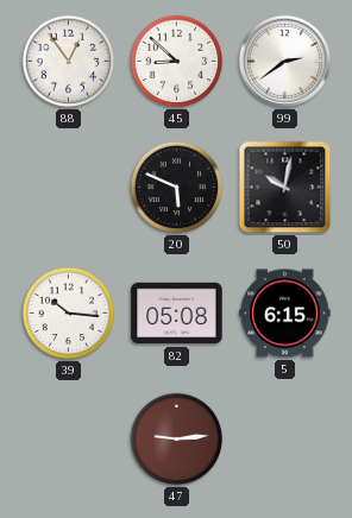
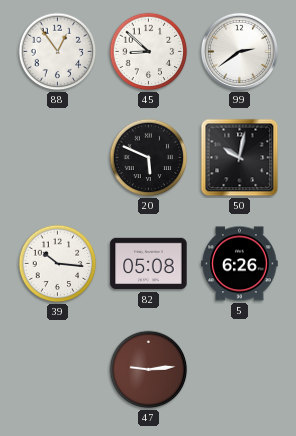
5: 6:15 -> 6:26
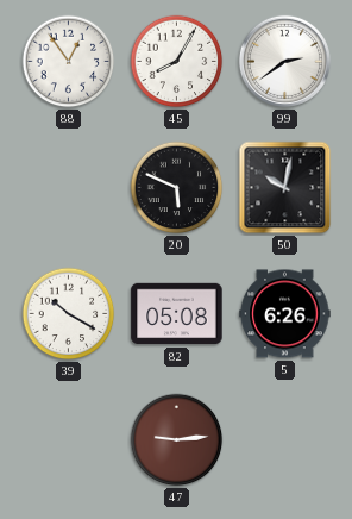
45: 8:52 -> 8:05
39: 10:16 -> 10:20
